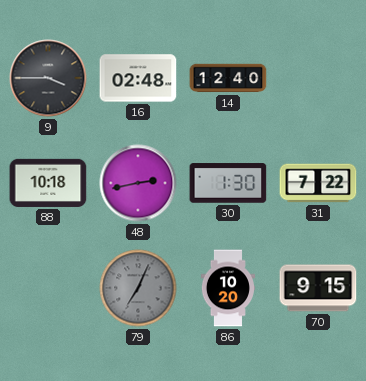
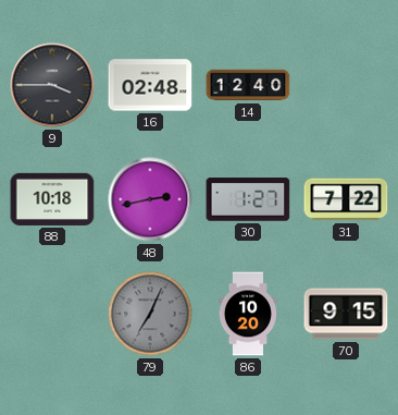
30: 1:30 -> 1:27
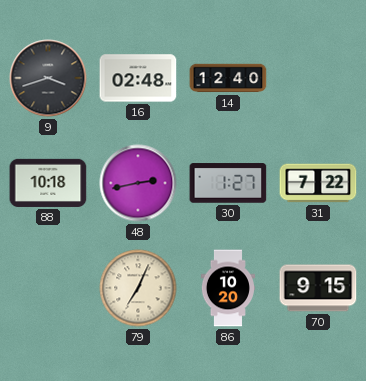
9: 3:45 -> 3:42
79 dial: grey -> cream
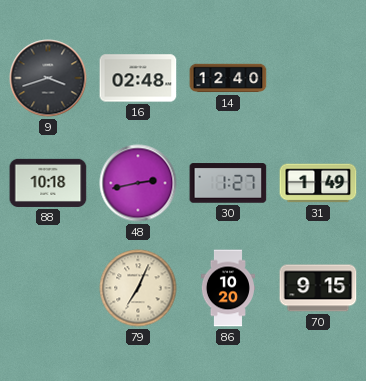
31: 7:22 -> 1:49
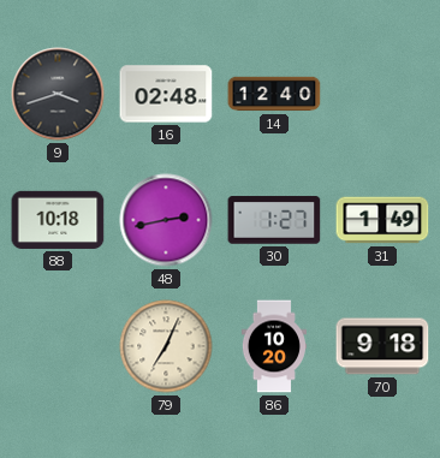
70: 9:15 -> 9:18
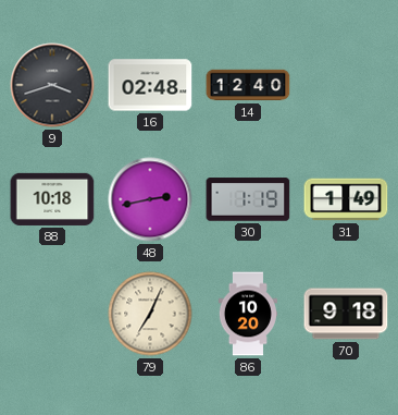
30: 1:27 -> 1:19
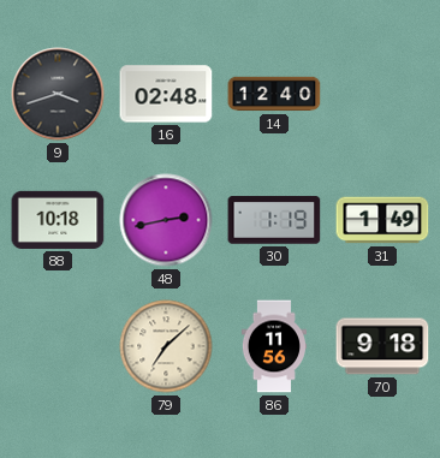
79: 7:04 -> 7:08
86: 10:20 -> 11:56
